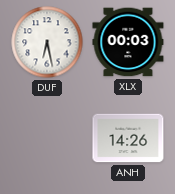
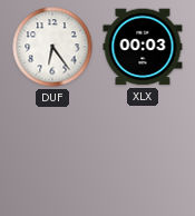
DUF: 6:28 -> 6:24
ANH: 14:26 -> none
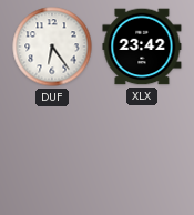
XLX: 00:03 -> 23:42
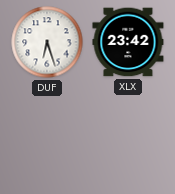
DUF: 6:24 -> 6:27
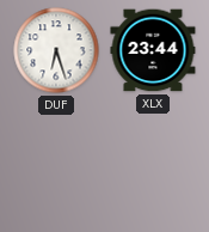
XLX: 23:42 -> 23:44
